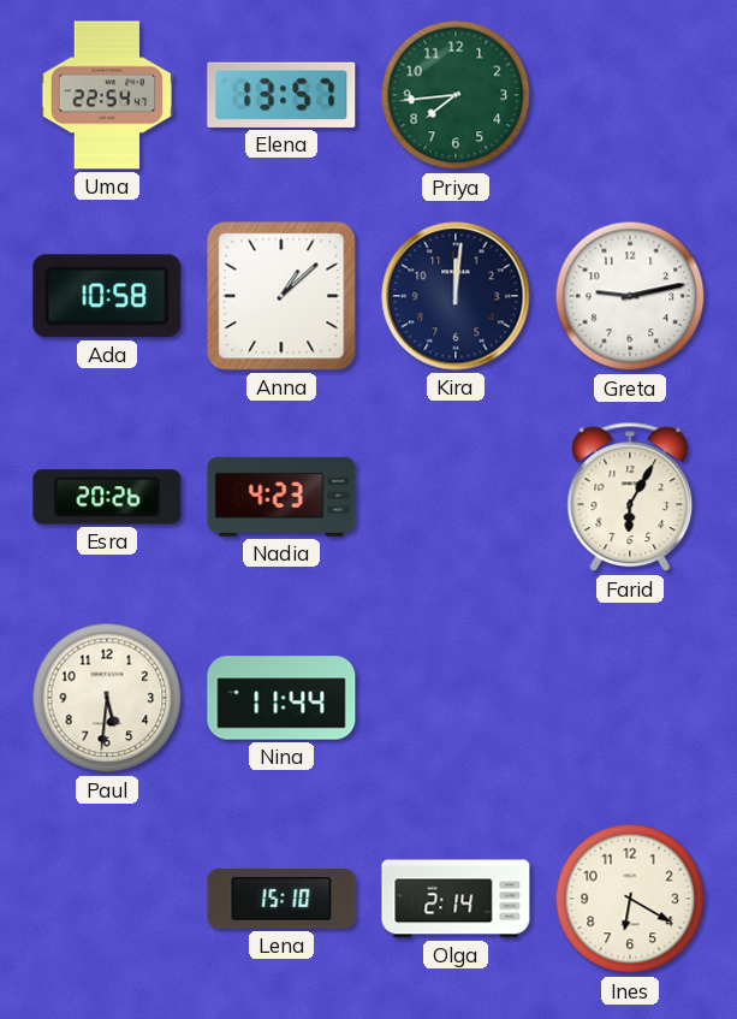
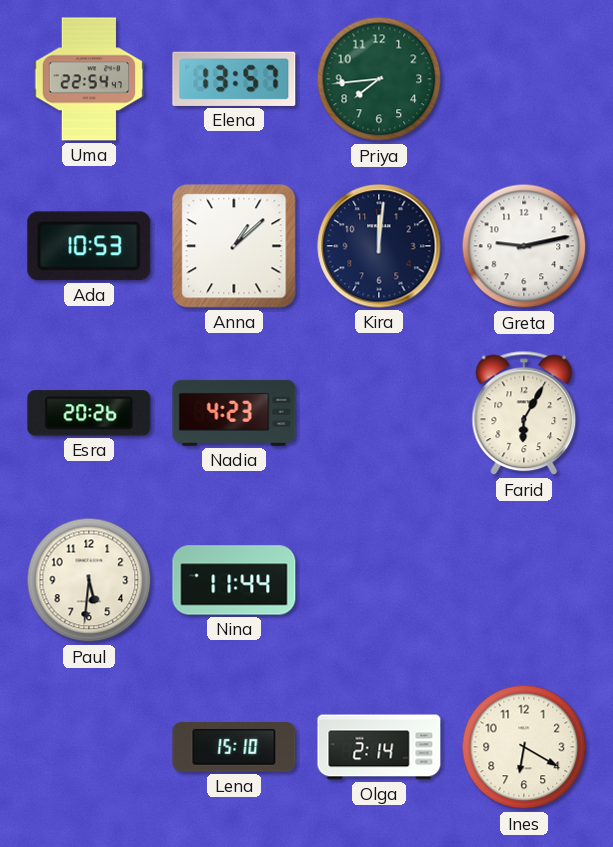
Ada: 10:58 -> 10:53
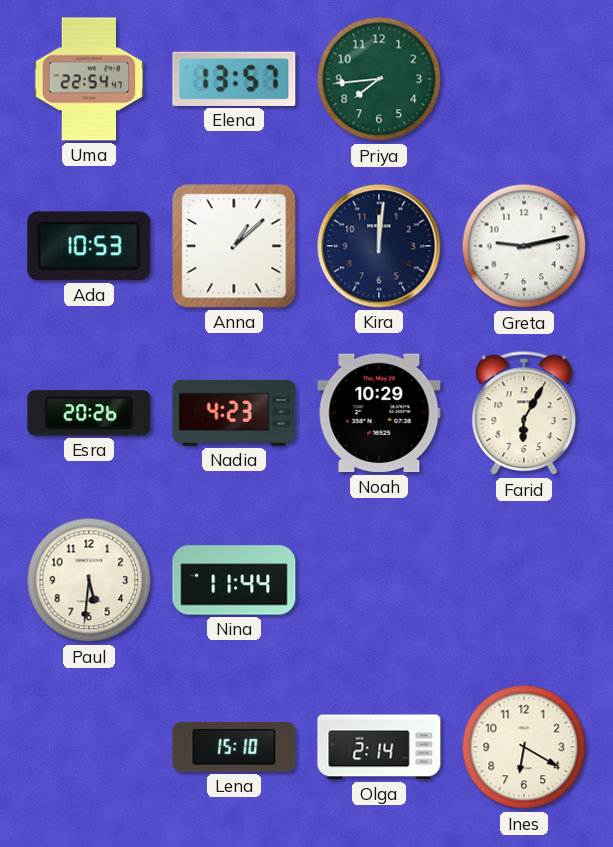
Noah: none -> 10:29
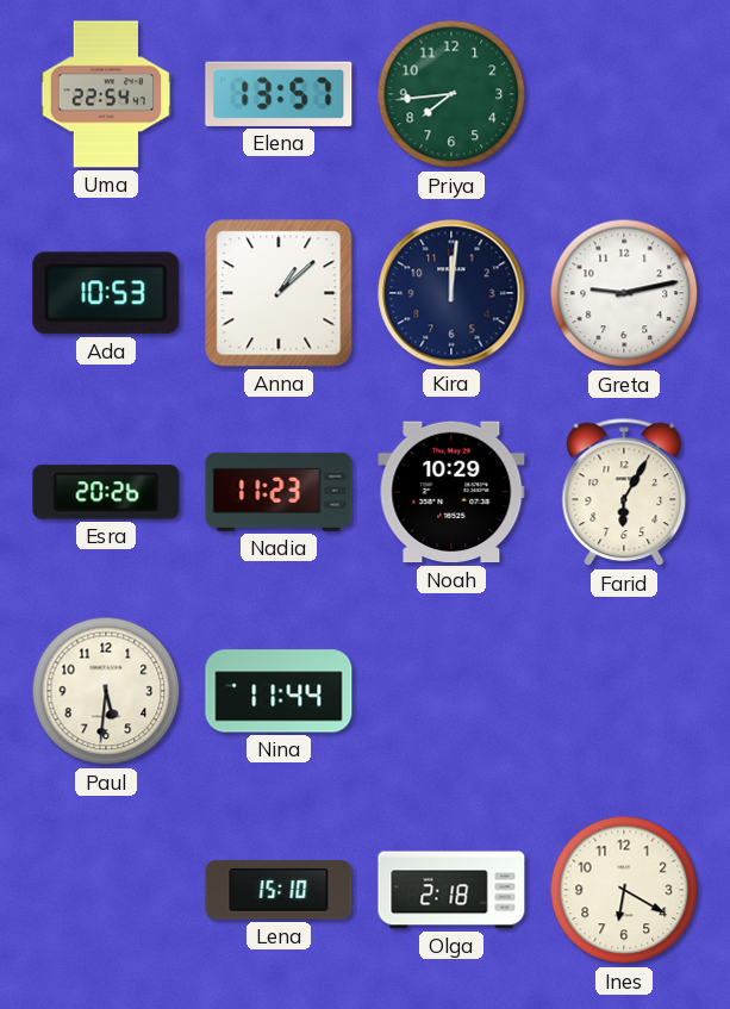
Nadia: 4:23 -> 11:23
Olga: 2:14 -> 2:18
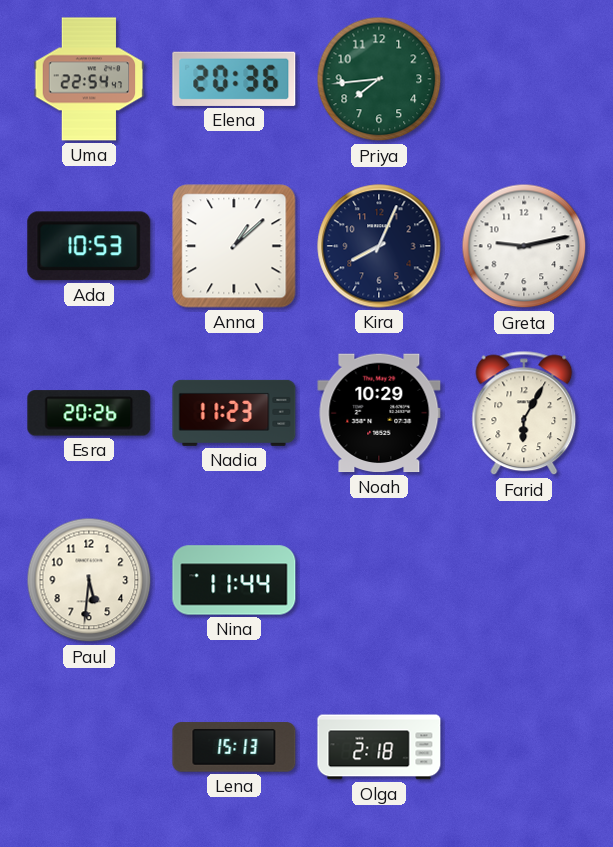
Elena: 13:57 -> 20:36
Kira: 12:01 -> 8:04
Lena: 15:10 -> 15:13
Ines: 6:20 -> none
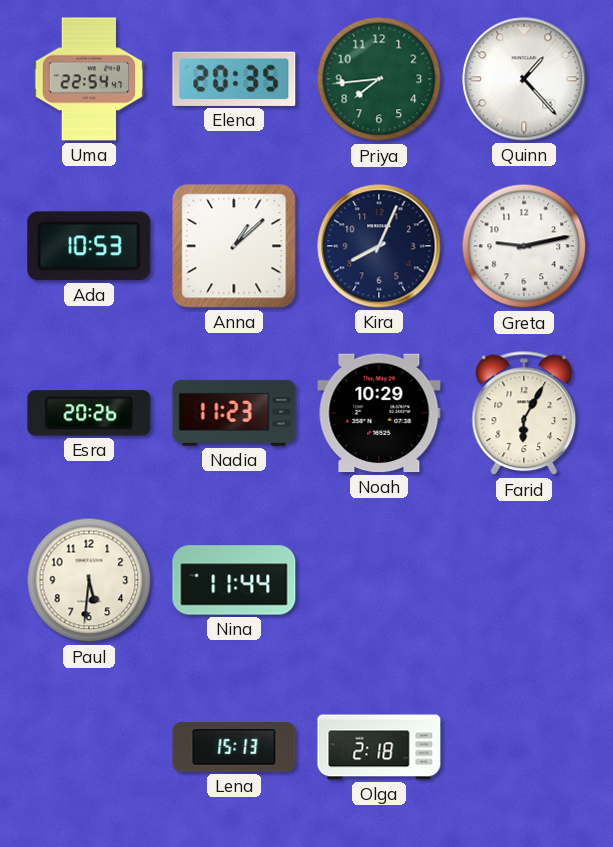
Elena: 20:36 -> 20:35
Quinn: none -> 1:23
